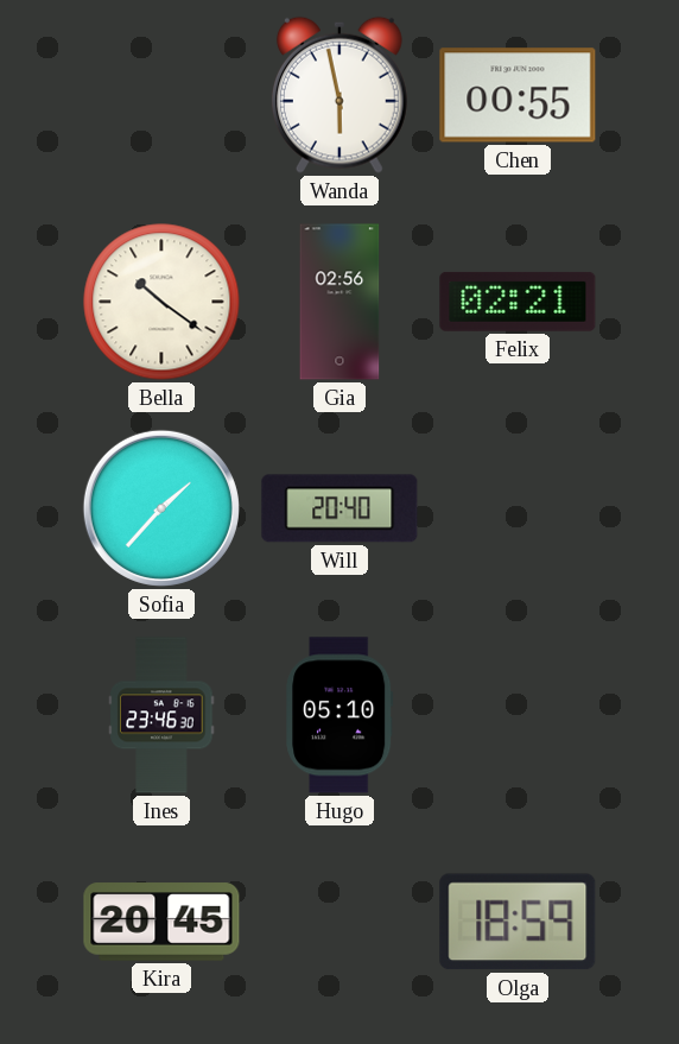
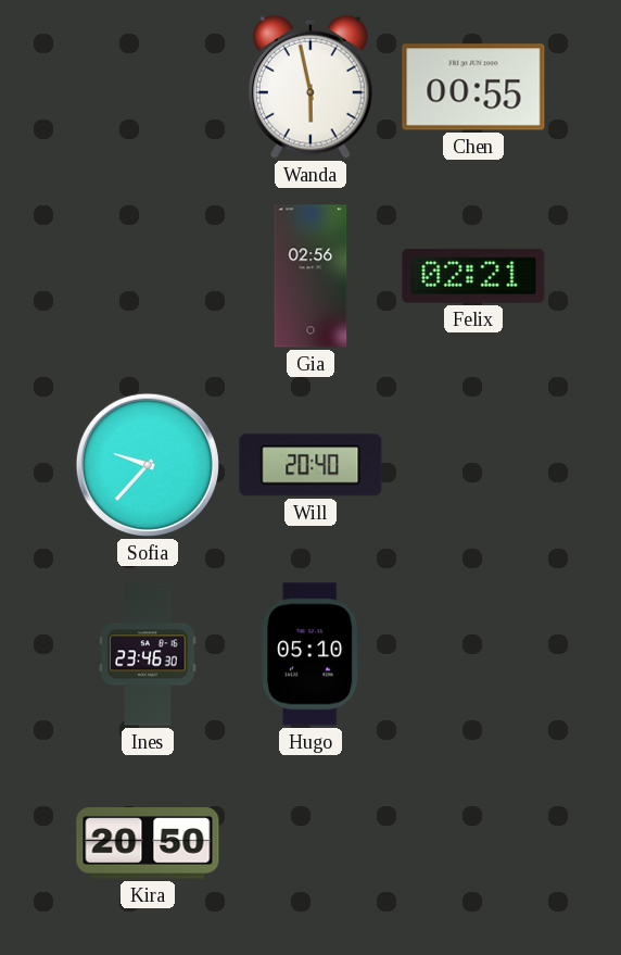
Bella: 10:21 -> none
Sofia: 1:37 -> 9:37
Kira: 20:45 -> 20:50
Olga: 18:59 -> none
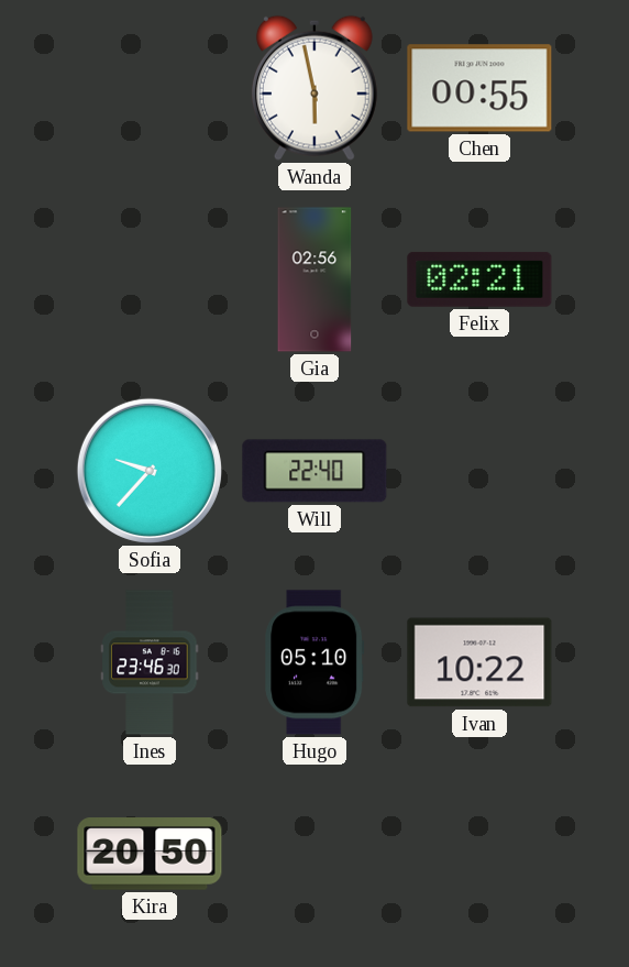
Will: 20:40 -> 22:40
Ivan: none -> 10:22
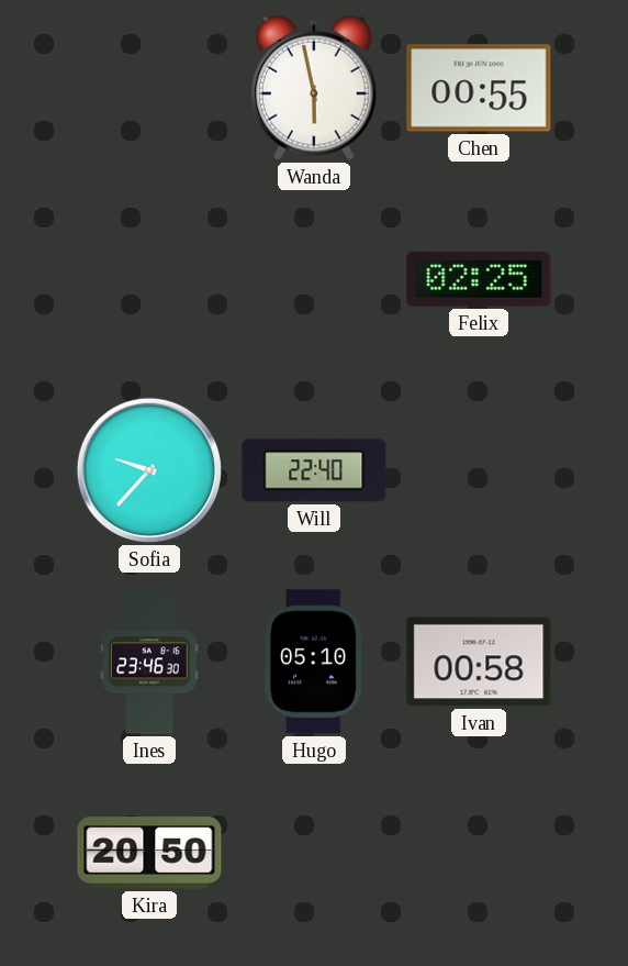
Gia: 02:56 -> none
Felix: 02:21 -> 02:25
Ivan: 10:22 -> 00:58
